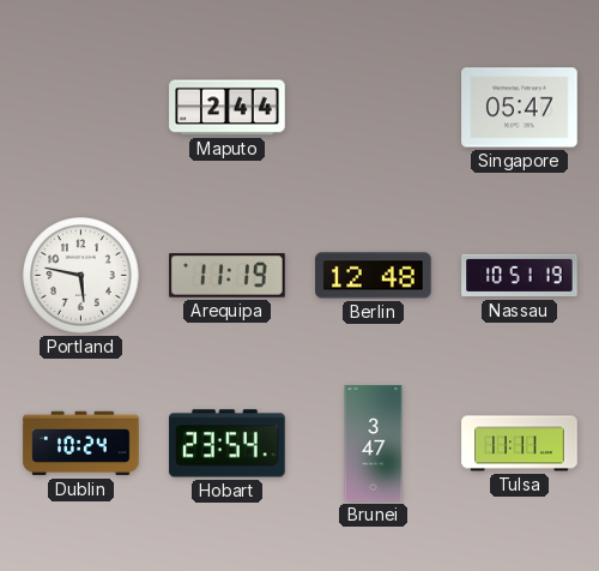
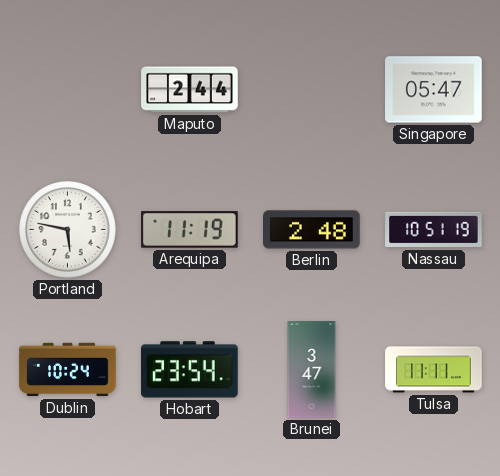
Berlin: 12:48 -> 2:48
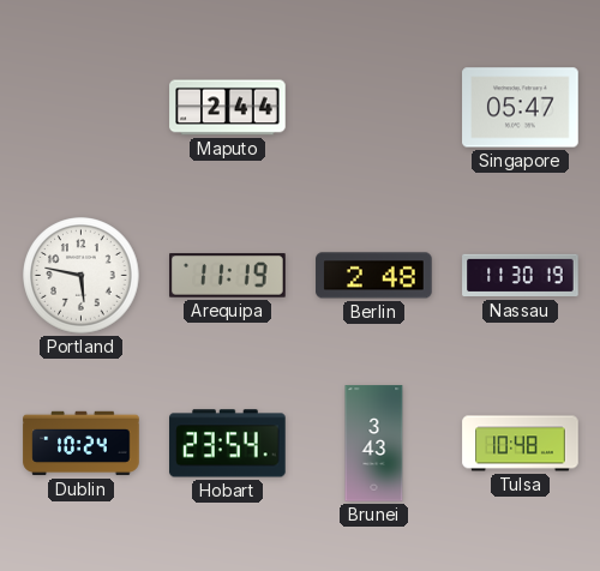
Nassau: 10:51 -> 11:30
Brunei: 3:47 -> 3:43
Tulsa: 11:11 -> 10:48
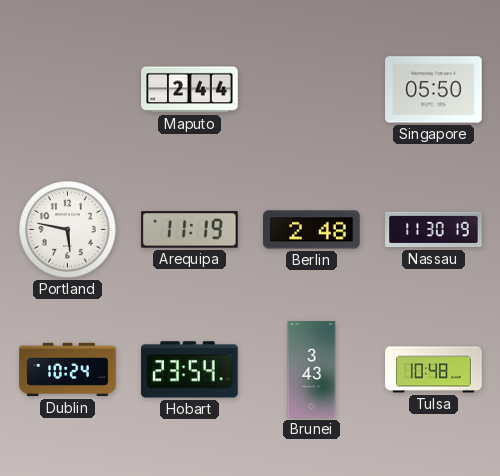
Singapore: 05:47 -> 05:50
